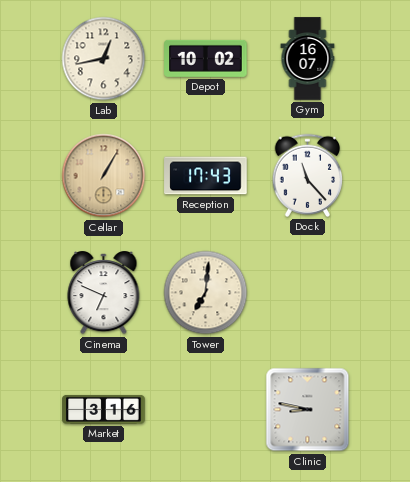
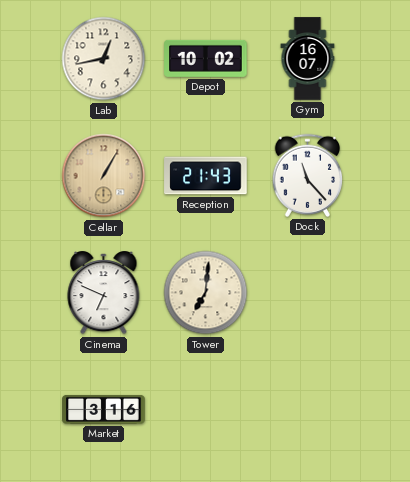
Reception: 17:43 -> 21:43
Clinic: 8:47 -> none
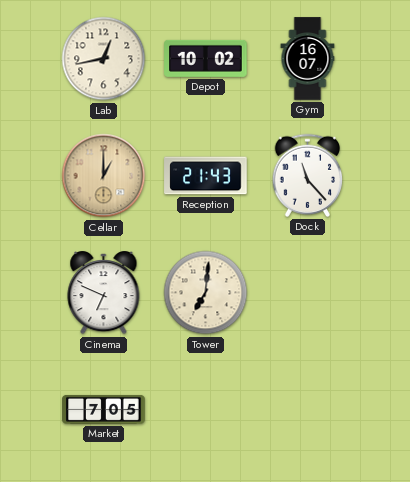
Cellar: 1:05 -> 1:00
Market: 3:16 -> 7:05
